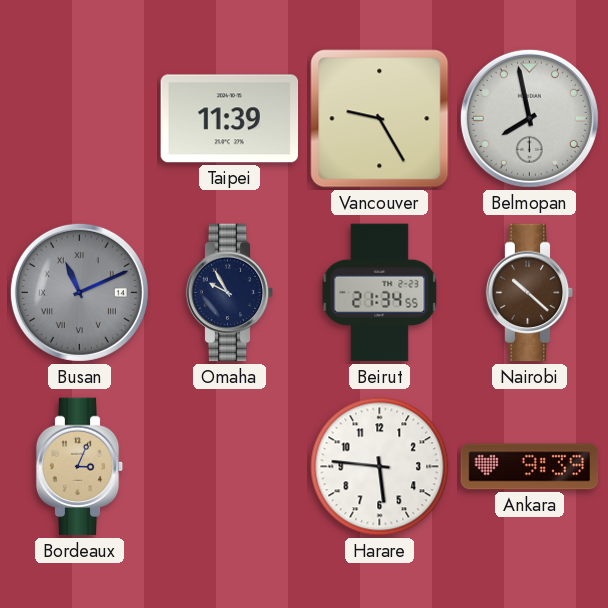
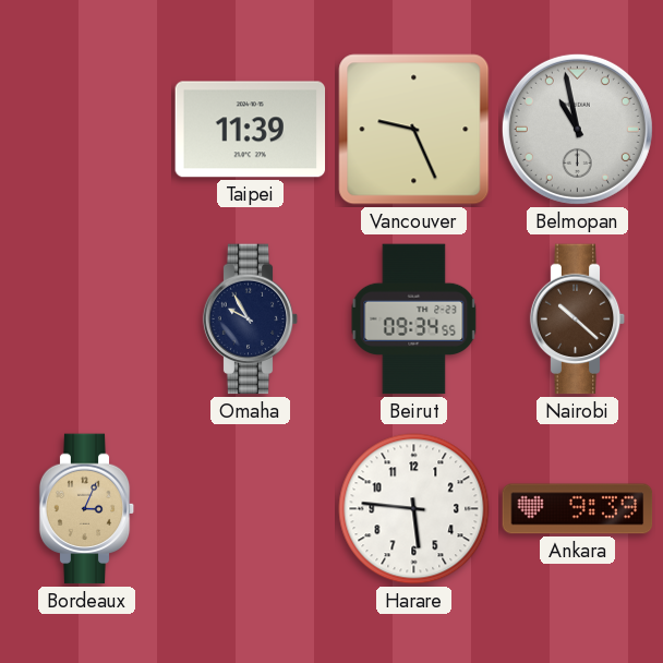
Vancouver: 9:25 -> 9:26
Belmopan: 7:58 -> 10:58
Busan: 11:11 -> none
Beirut: 21:34 -> 09:34
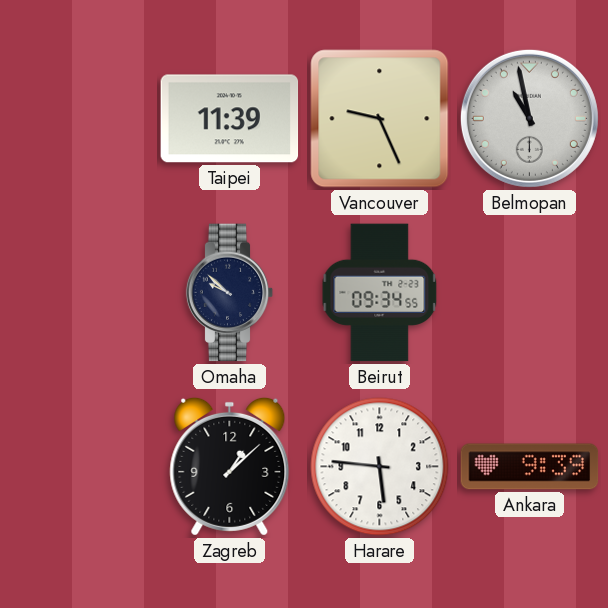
Omaha: 9:55 -> 9:52
Nairobi: 10:22 -> none
Bordeaux: 3:04 -> none
Zagreb: none -> 1:08
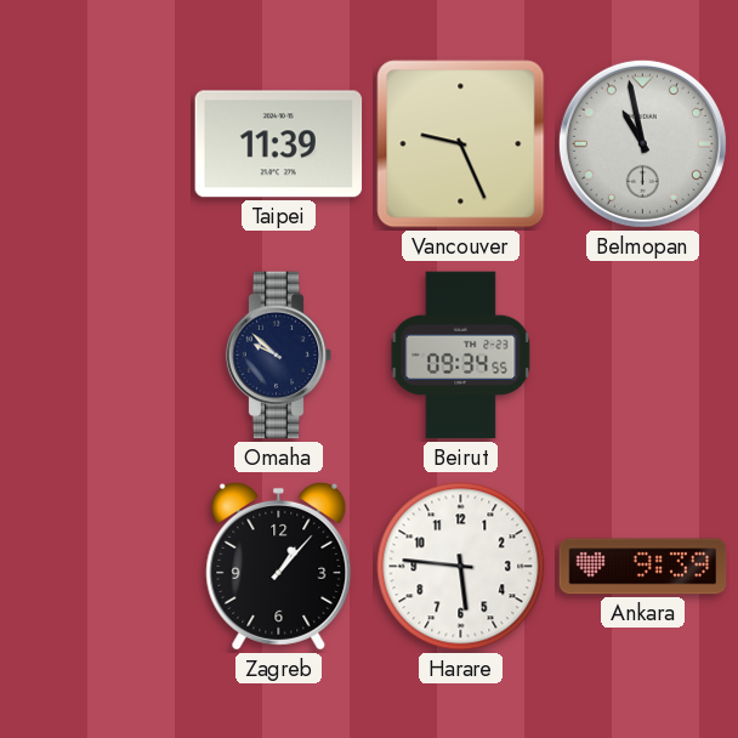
Zagreb: 1:08 -> 1:07
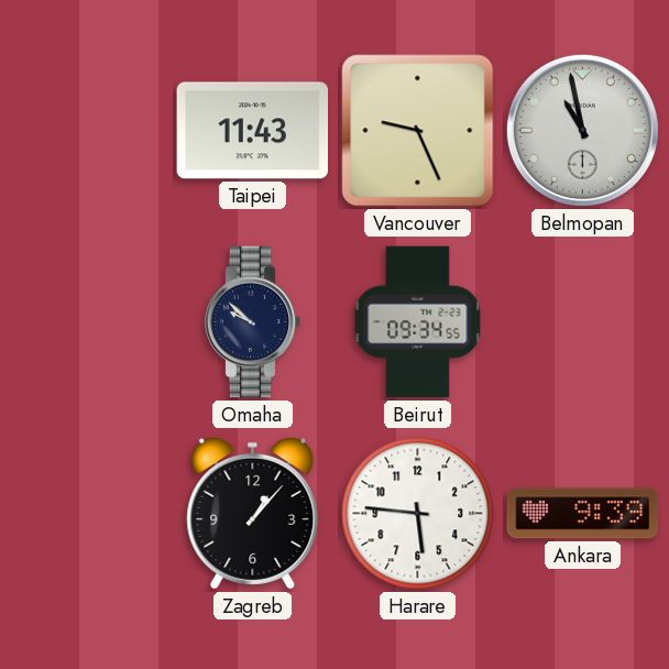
Taipei: 11:39 -> 11:43
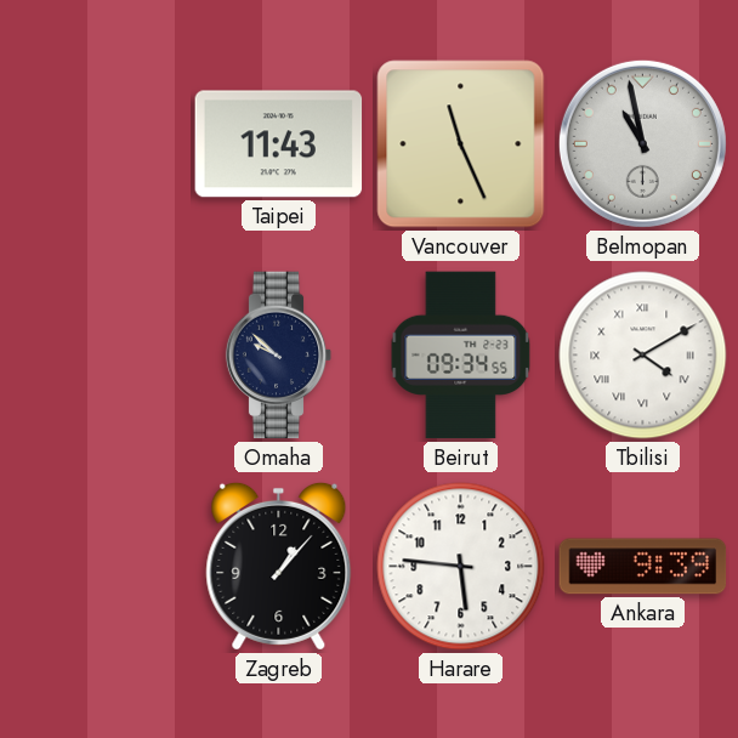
Vancouver: 9:26 -> 11:26
Tbilisi: none -> 4:10
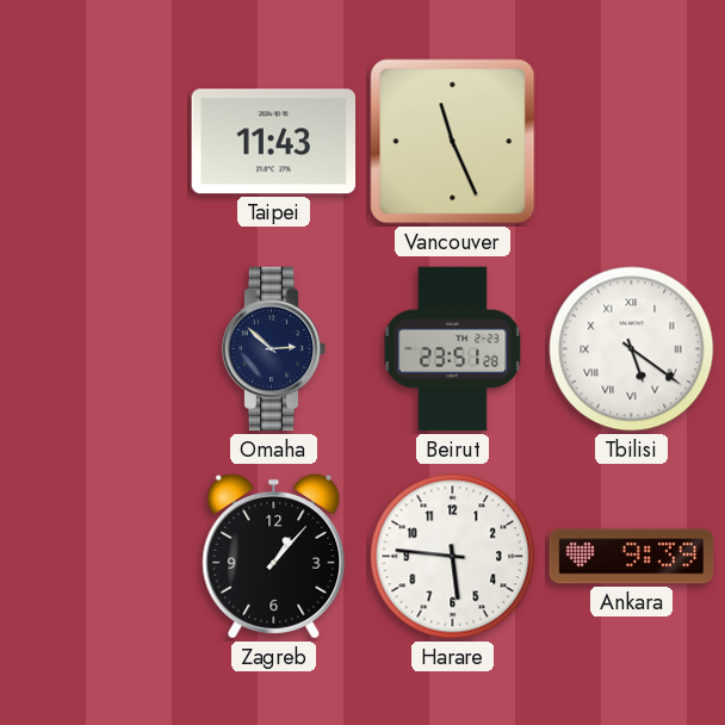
Belmopan: 10:58 -> none
Omaha: 9:52 -> 2:52
Beirut: 09:34 -> 23:51
Tbilisi: 4:10 -> 5:21
